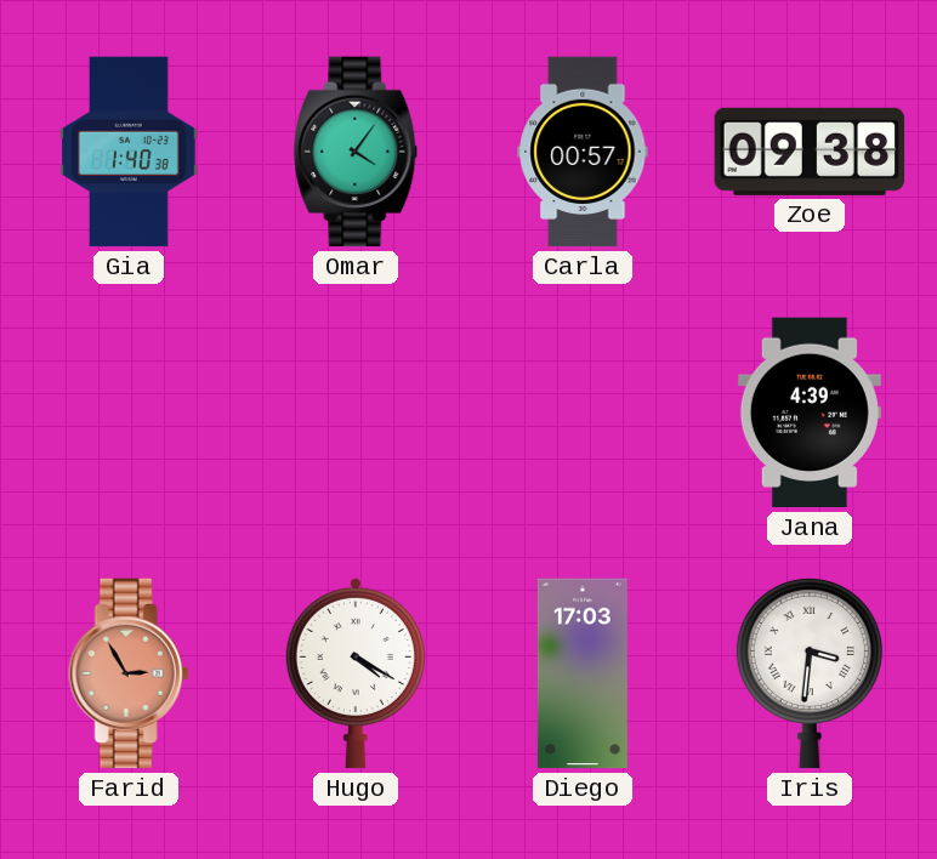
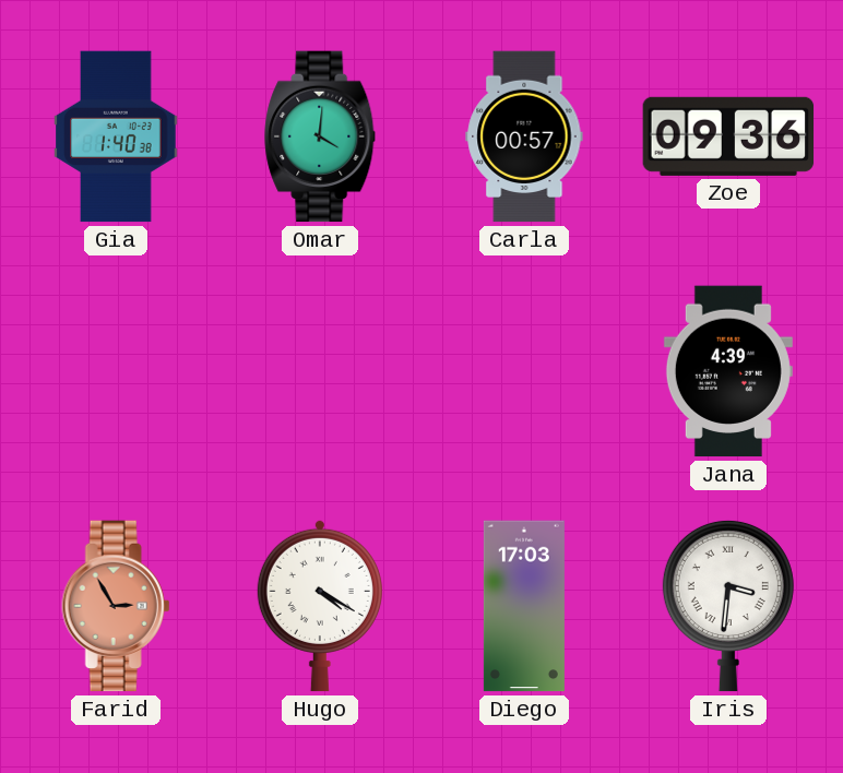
Omar: 4:06 -> 4:01
Zoe: 09:38 -> 09:36
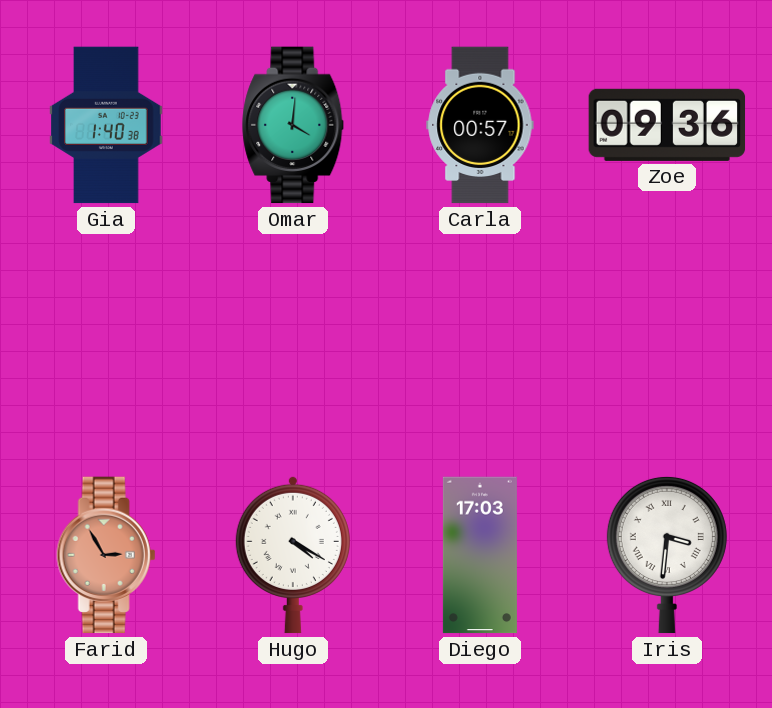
Jana: 4:39 -> none
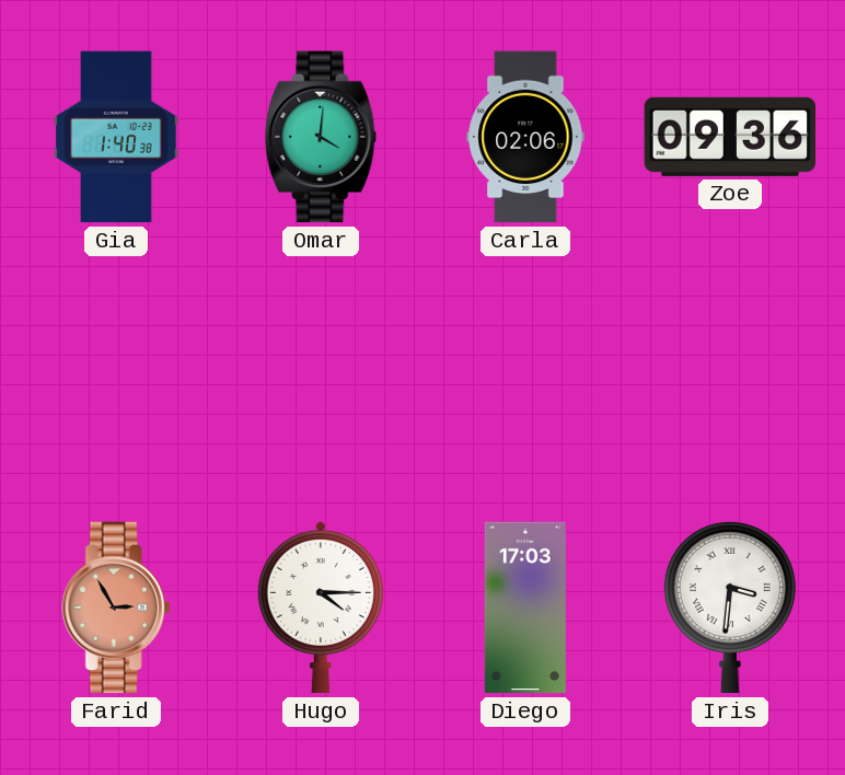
Carla: 00:57 -> 02:06
Hugo: 4:20 -> 4:15
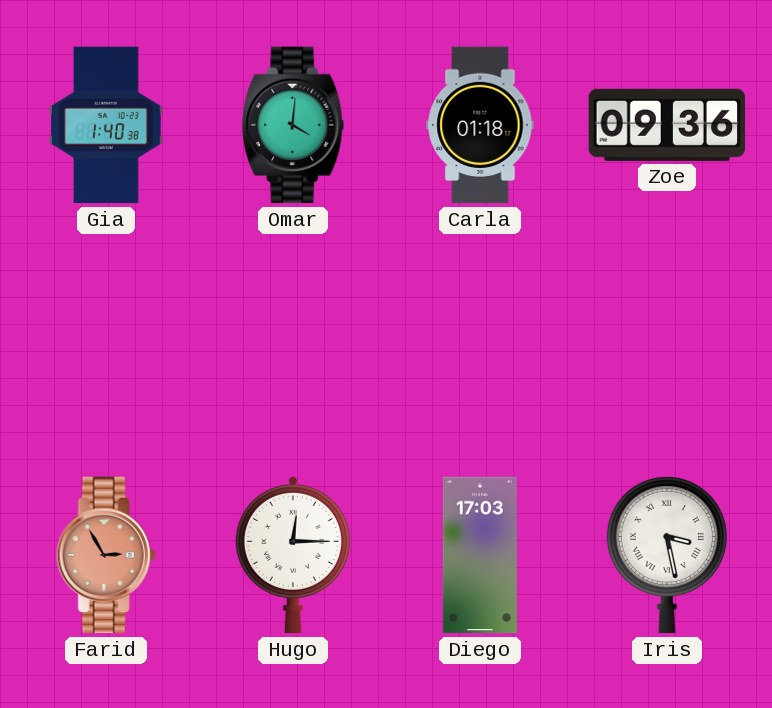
Carla: 02:06 -> 01:18
Hugo: 4:15 -> 12:15
Iris: 3:31 -> 3:28
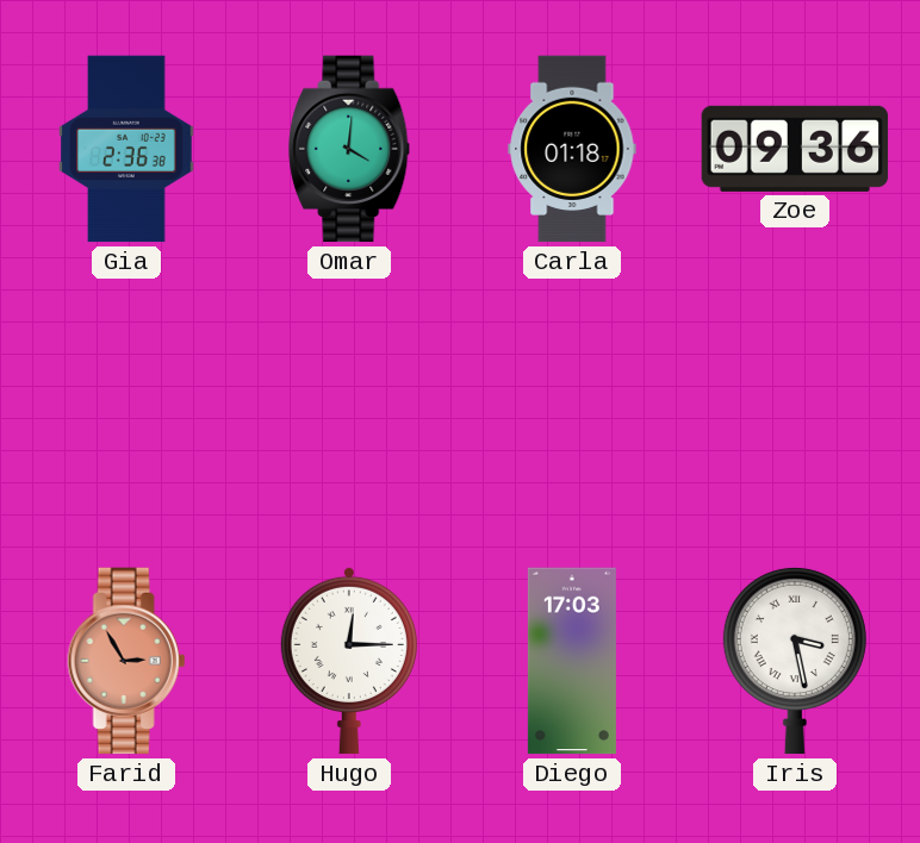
Gia: 1:40 -> 2:36
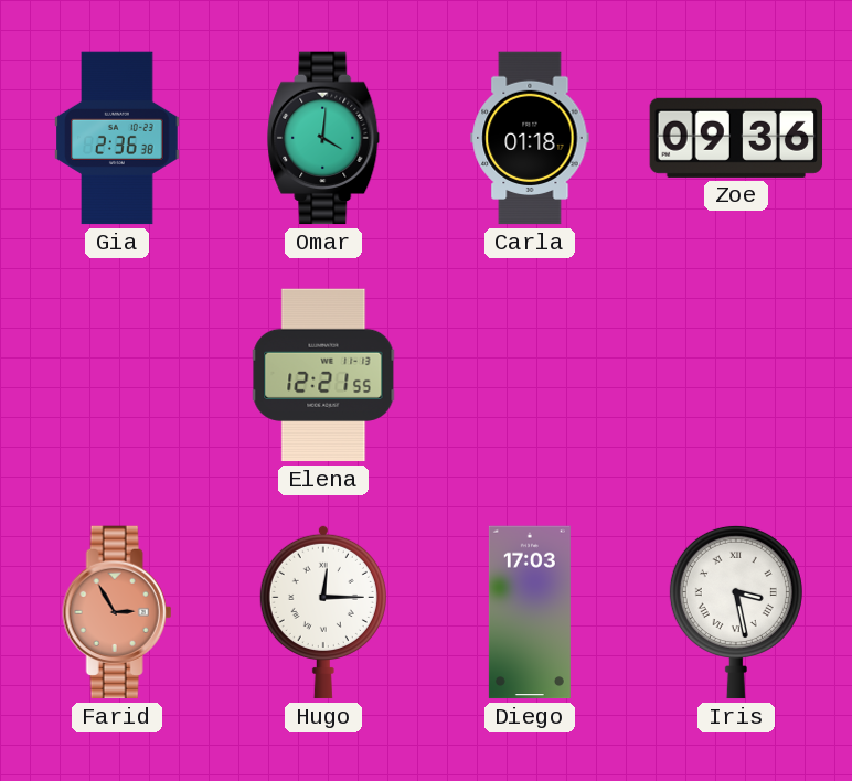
Elena: none -> 12:21
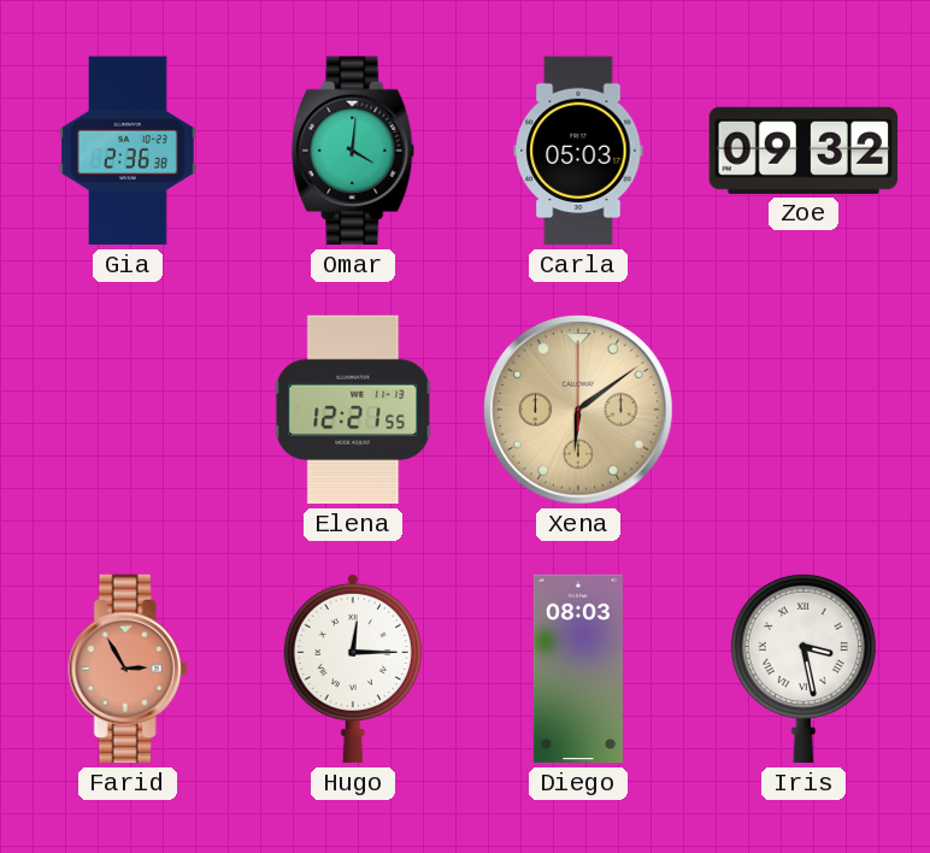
Carla: 01:18 -> 05:03
Zoe: 09:36 -> 09:32
Xena: none -> 6:09
Diego: 17:03 -> 08:03
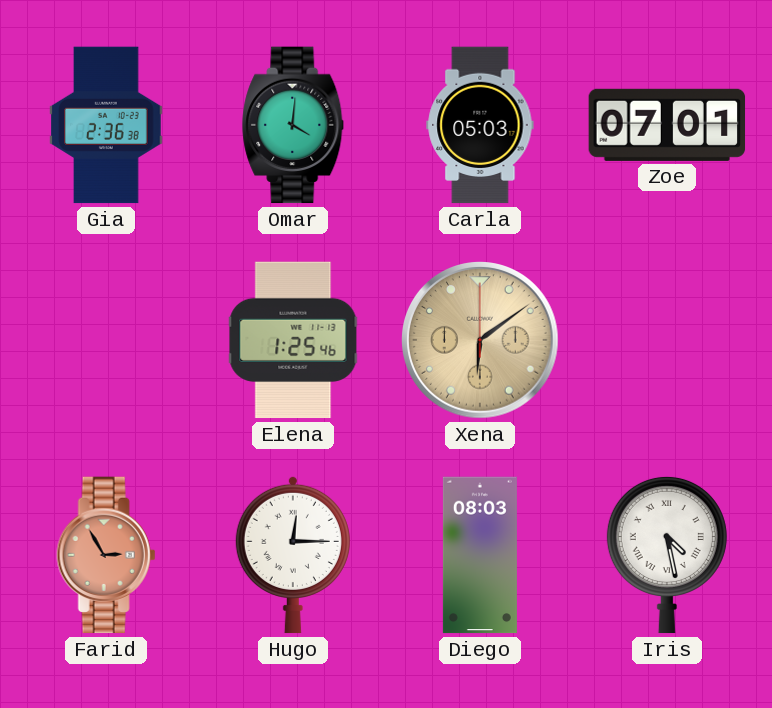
Zoe: 09:32 -> 07:01
Elena: 12:21 -> 1:25
Iris: 3:28 -> 4:28
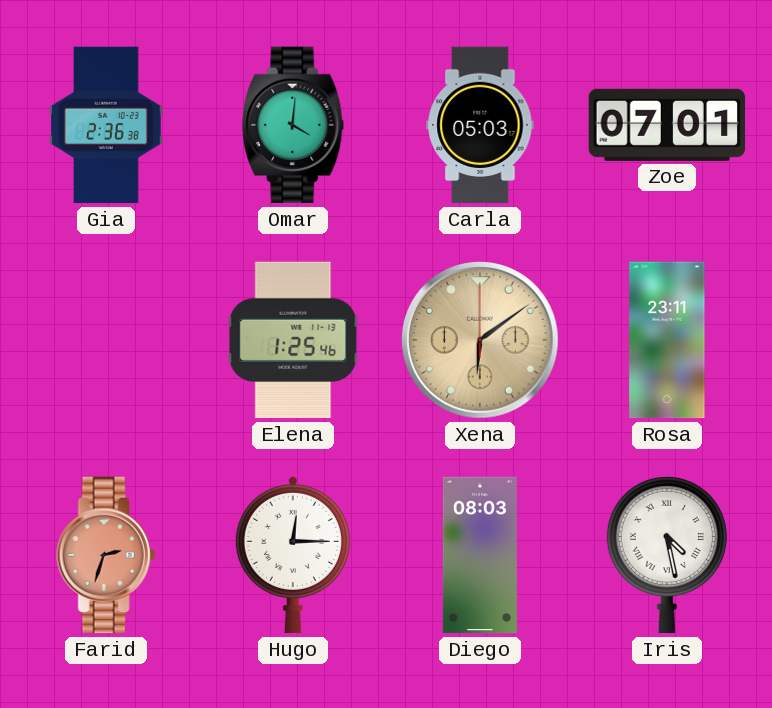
Rosa: none -> 23:11
Farid: 2:55 -> 2:33
